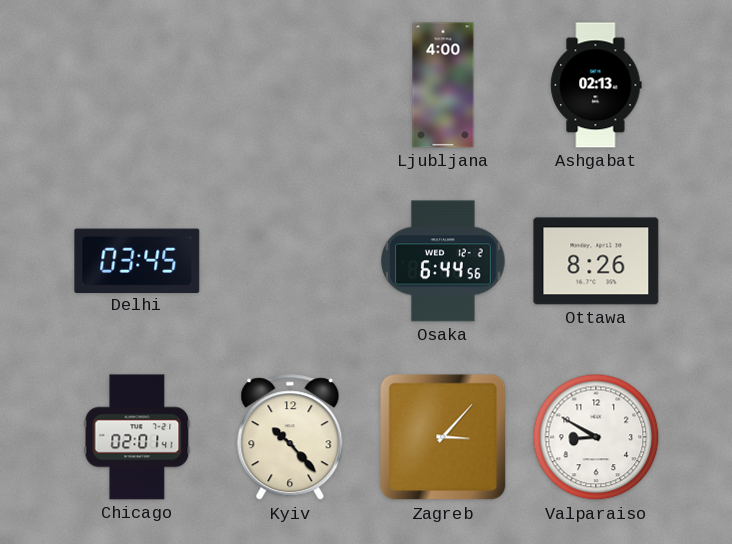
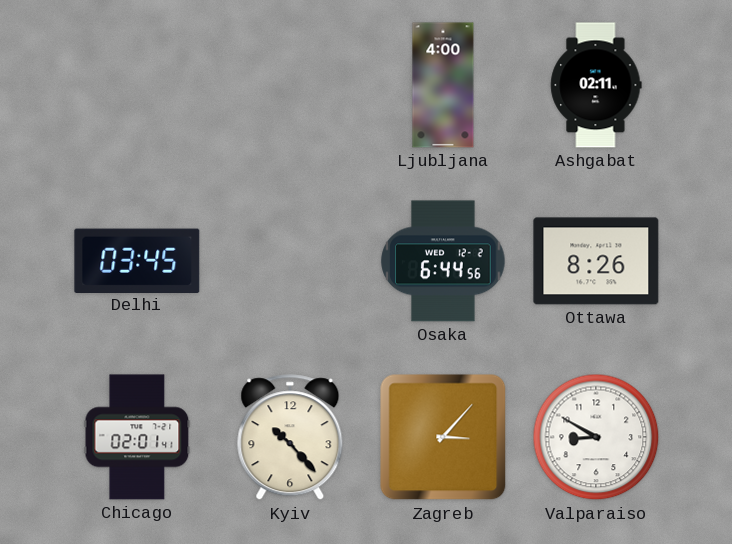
Ashgabat: 02:13 -> 02:11
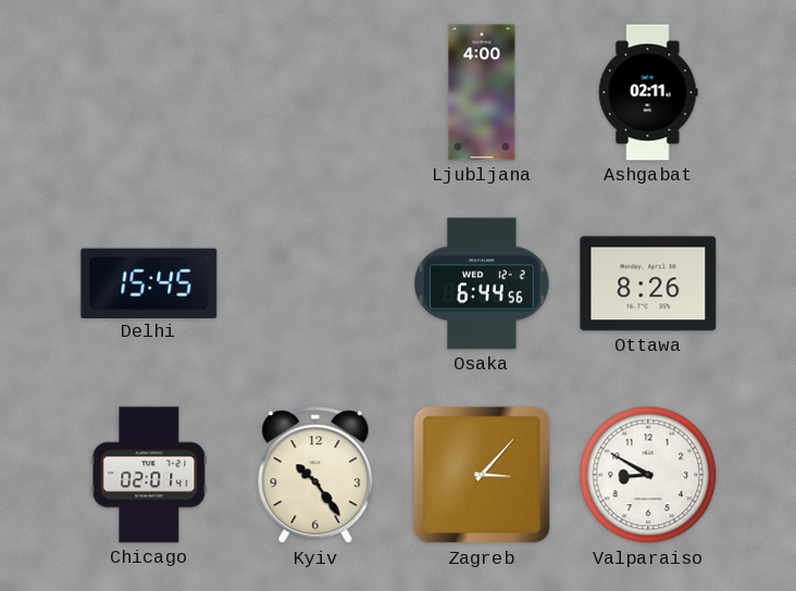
Delhi: 03:45 -> 15:45
Kyiv: 10:23 -> 10:24
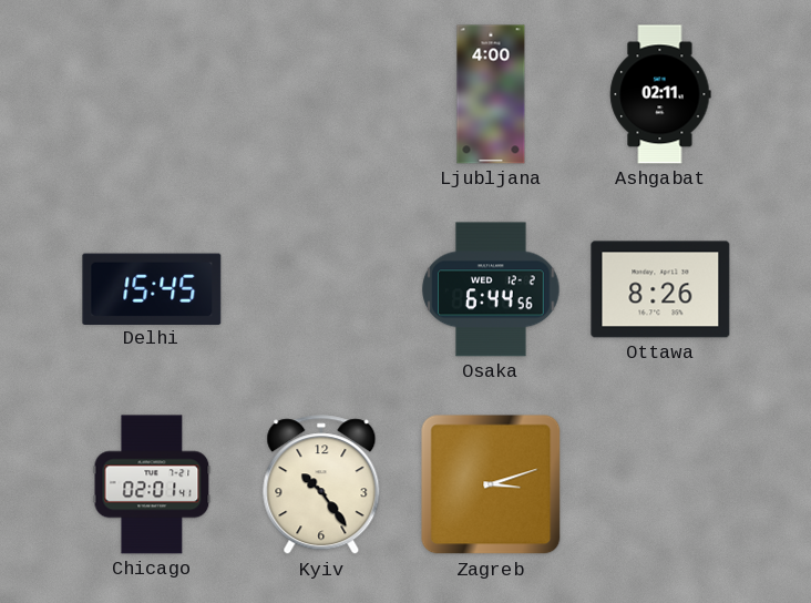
Zagreb: 3:07 -> 3:12
Valparaiso: 8:50 -> none
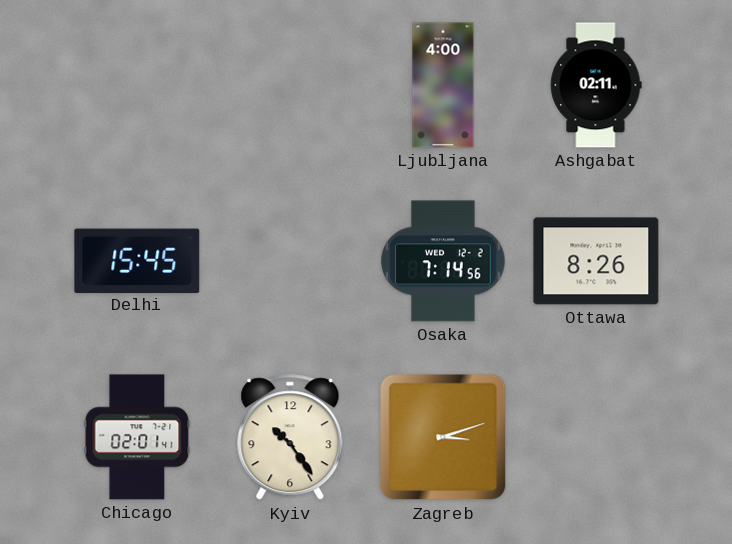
Osaka: 6:44 -> 7:14
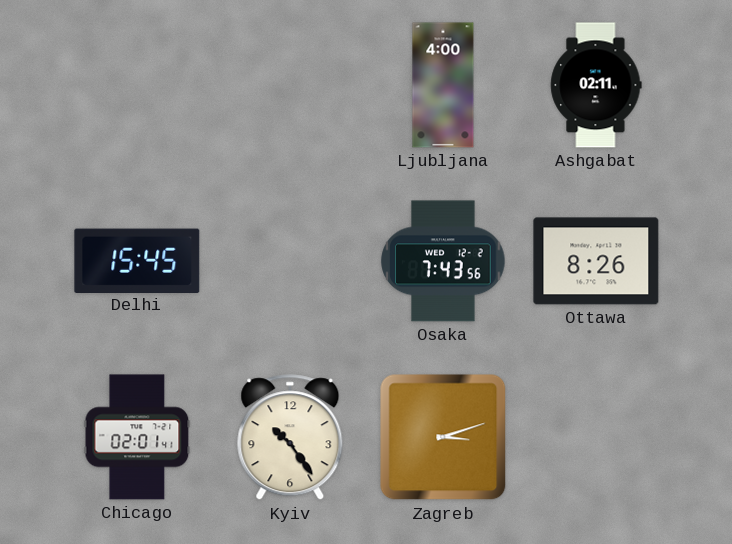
Osaka: 7:14 -> 7:43
